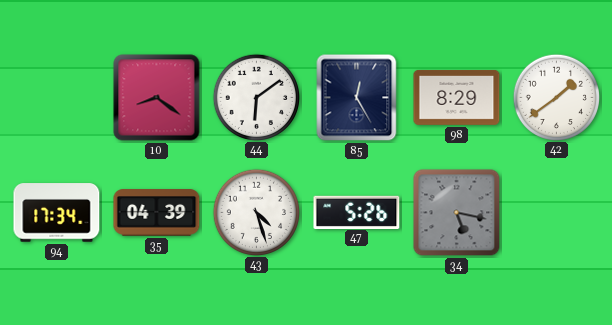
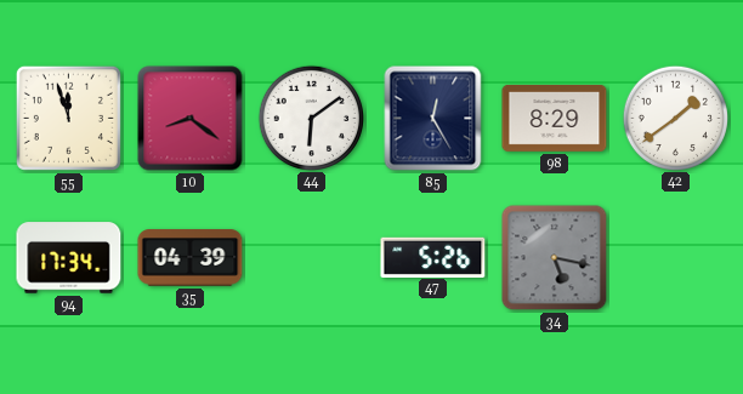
55: none -> 11:57
43: 4:27 -> none
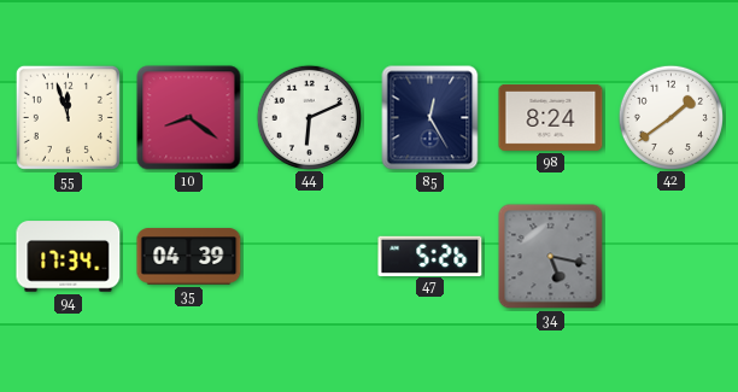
44: 6:09 -> 6:11
98: 8:29 -> 8:24
